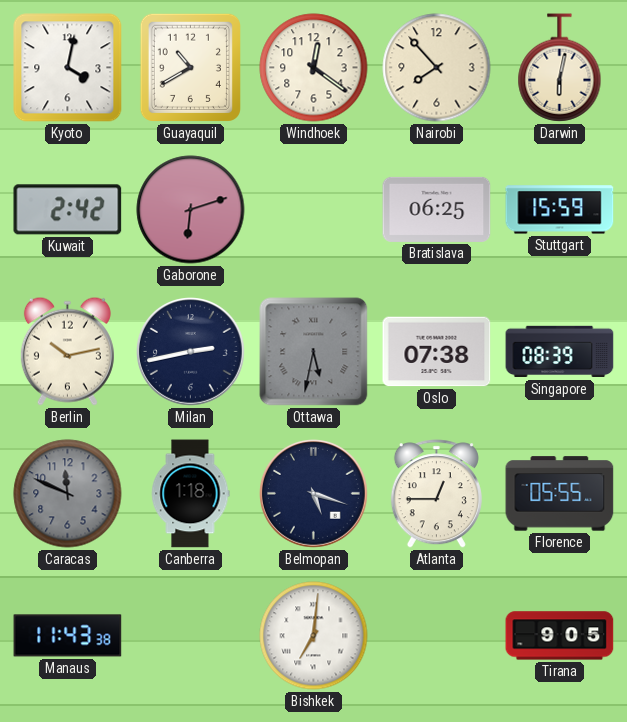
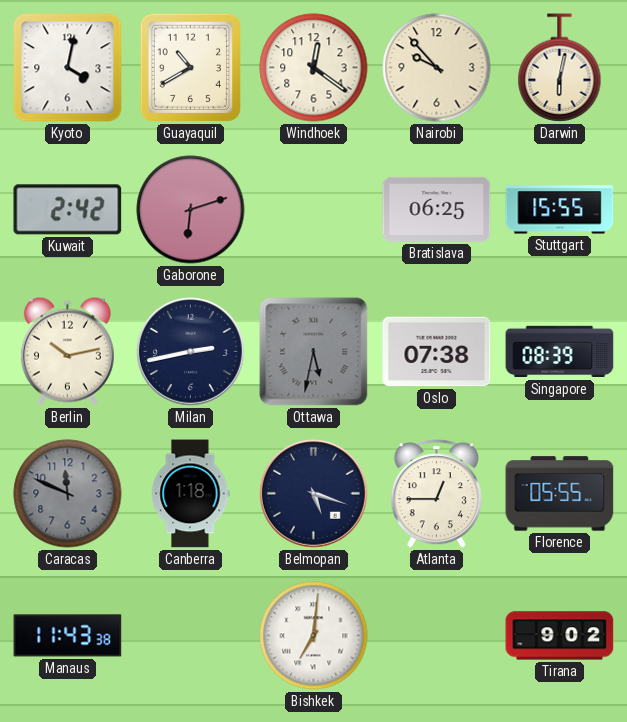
Nairobi: 7:53 -> 9:53
Stuttgart: 15:59 -> 15:55
Tirana: 9:05 -> 9:02
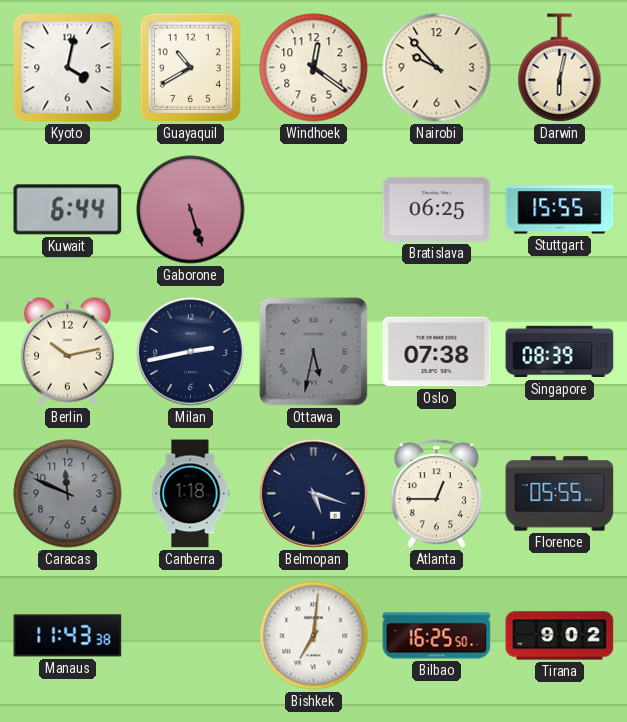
Kuwait: 2:42 -> 6:44
Gaborone: 6:12 -> 5:27
Bilbao: none -> 16:25
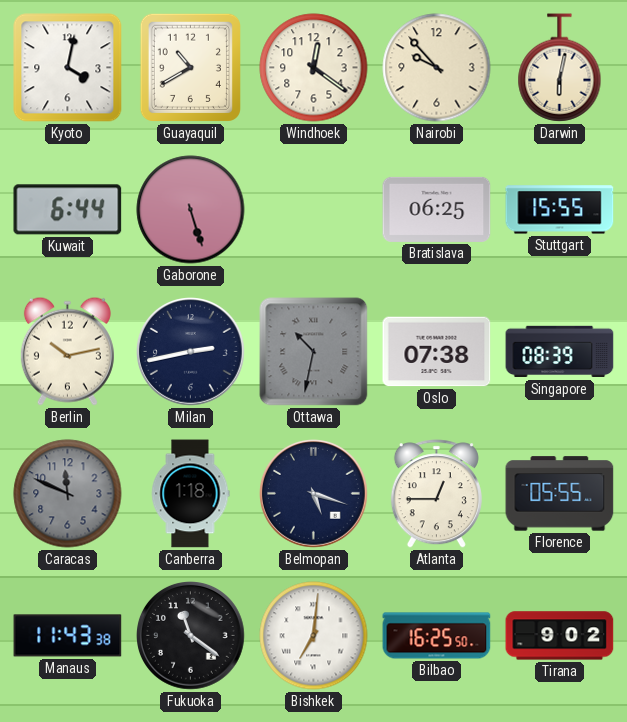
Ottawa: 5:32 -> 10:32
Fukuoka: none -> 11:21
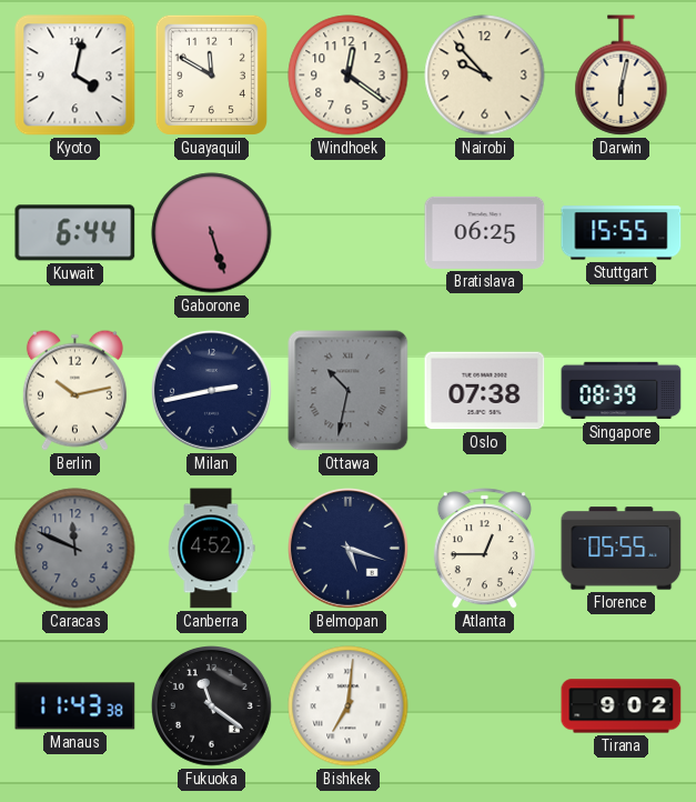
Guayaquil: 10:40 -> 11:50
Canberra: 1:18 -> 4:52
Bilbao: 16:25 -> none
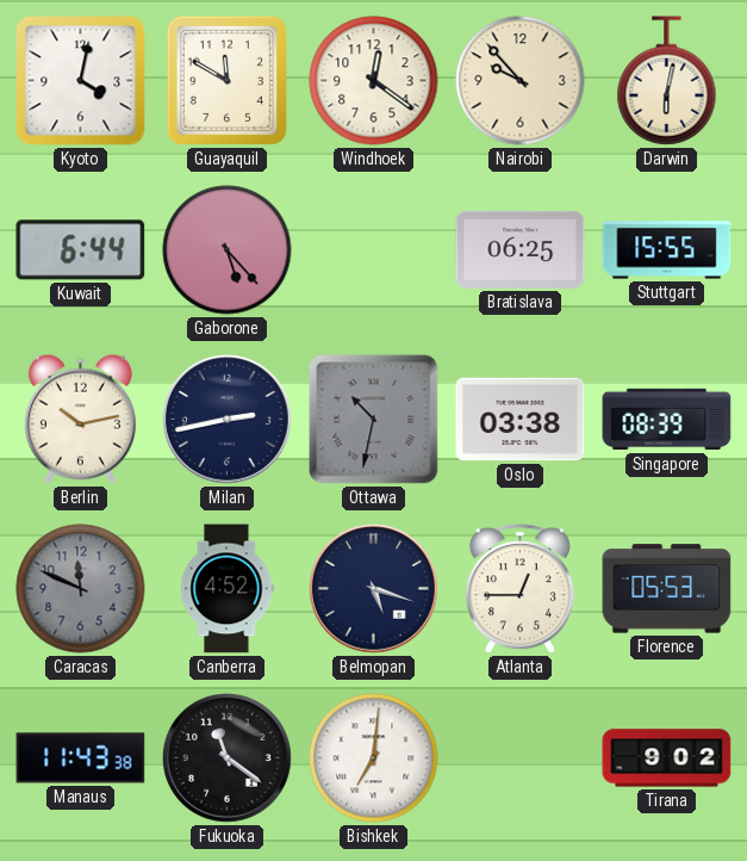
Gaborone: 5:27 -> 5:23
Oslo: 07:38 -> 03:38
Florence: 05:55 -> 05:53
